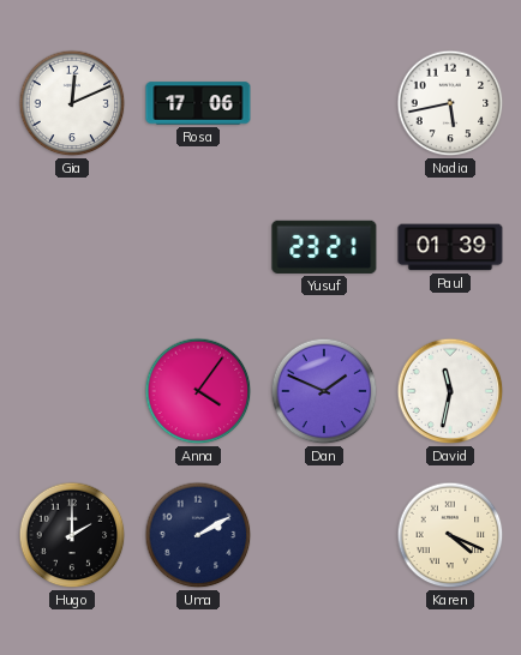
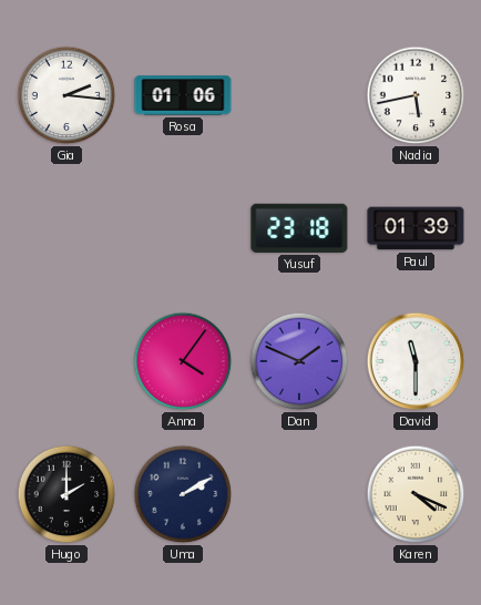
Gia: 12:11 -> 2:16
Rosa: 17:06 -> 01:06
Yusuf: 23:21 -> 23:18
David: 11:32 -> 11:30
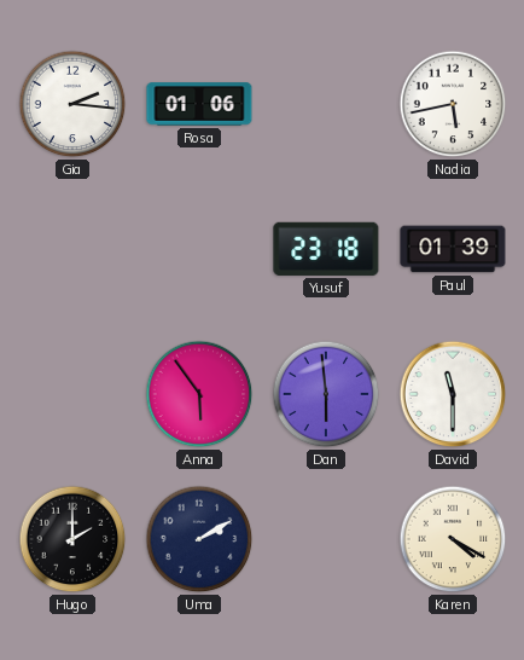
Anna: 4:06 -> 5:54
Dan: 1:49 -> 5:59
Karen: 4:19 -> 4:20
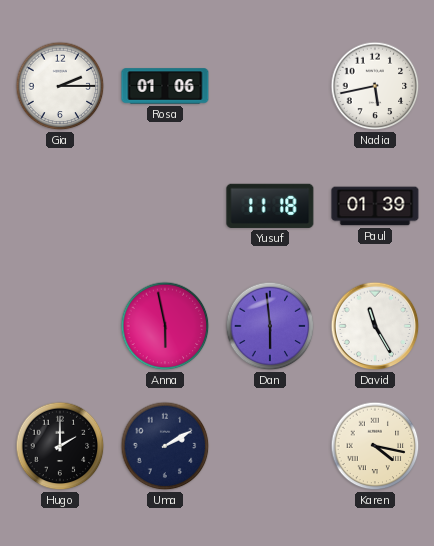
Gia: 2:16 -> 2:15
Yusuf: 23:18 -> 11:18
Anna: 5:54 -> 5:58
David: 11:30 -> 11:25
Karen: 4:20 -> 4:17
